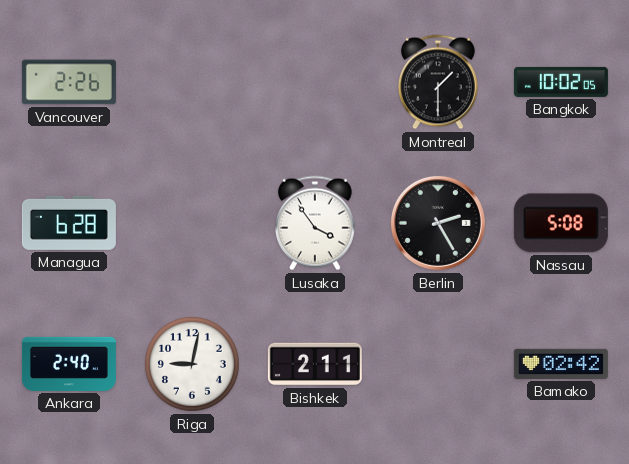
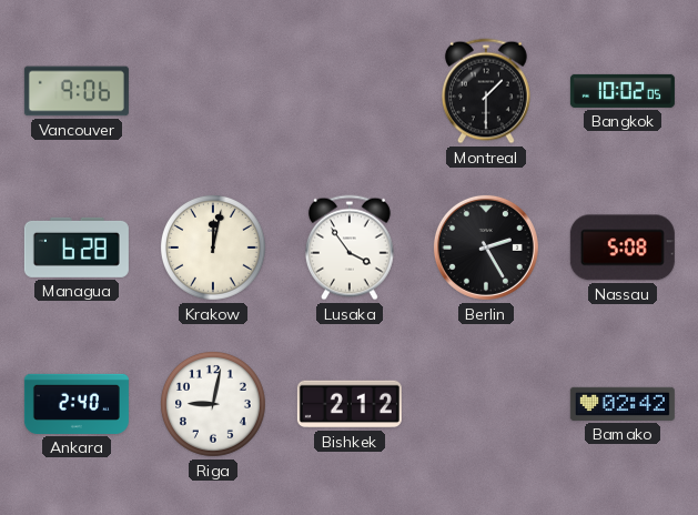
Vancouver: 2:26 -> 9:06
Krakow: none -> 12:02
Bishkek: 2:11 -> 2:12
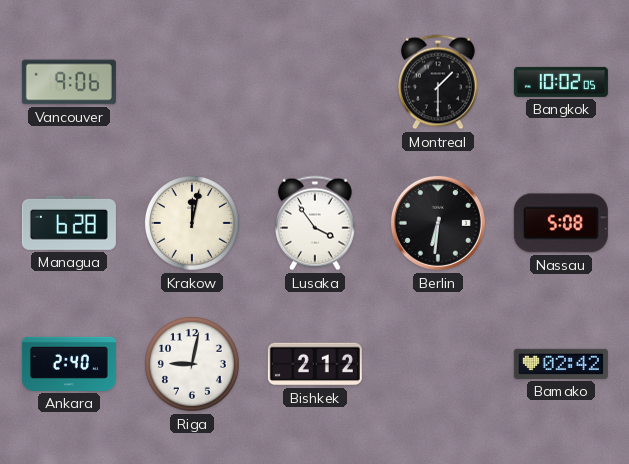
Berlin: 2:25 -> 6:31
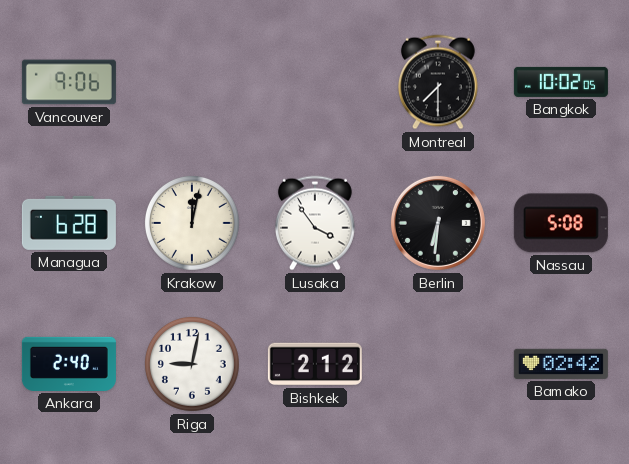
Montreal: 1:30 -> 7:30
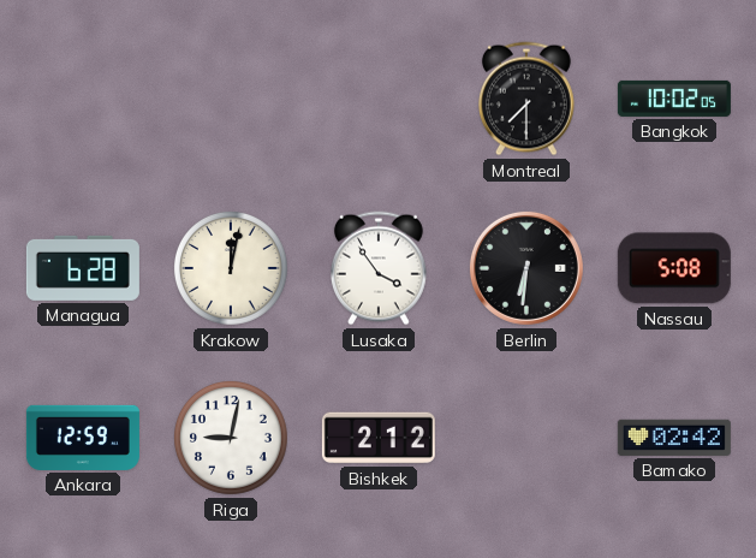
Vancouver: 9:06 -> none
Ankara: 2:40 -> 12:59
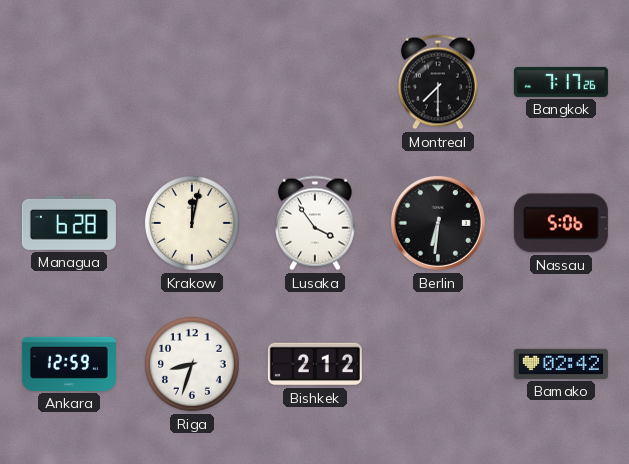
Bangkok: 10:02 -> 7:17
Nassau: 5:08 -> 5:06
Riga: 9:02 -> 8:33
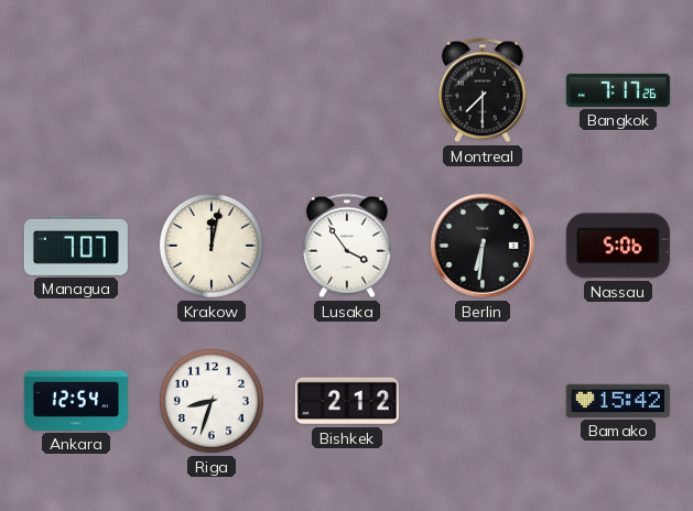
Managua: 6:28 -> 7:07
Ankara: 12:59 -> 12:54
Bamako: 02:42 -> 15:42
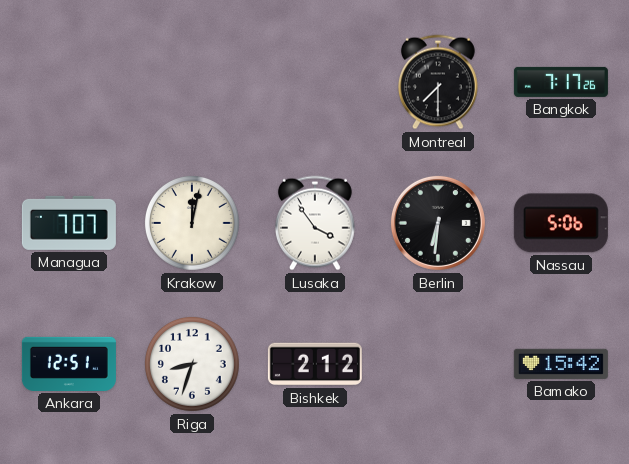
Ankara: 12:54 -> 12:51
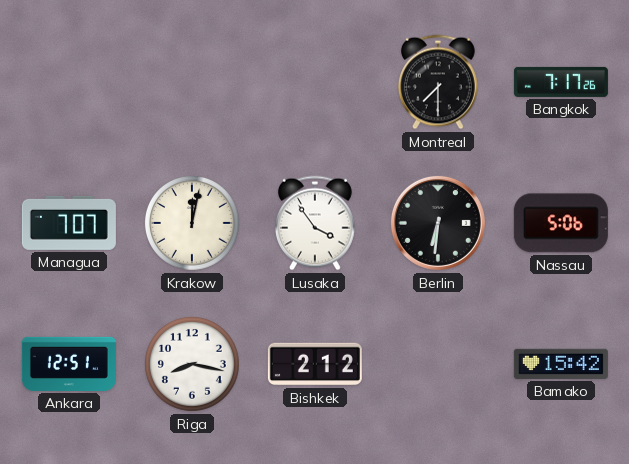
Riga: 8:33 -> 8:17
